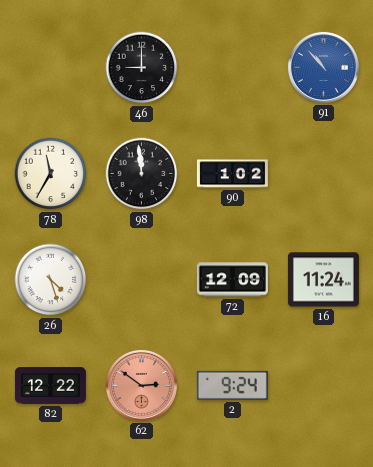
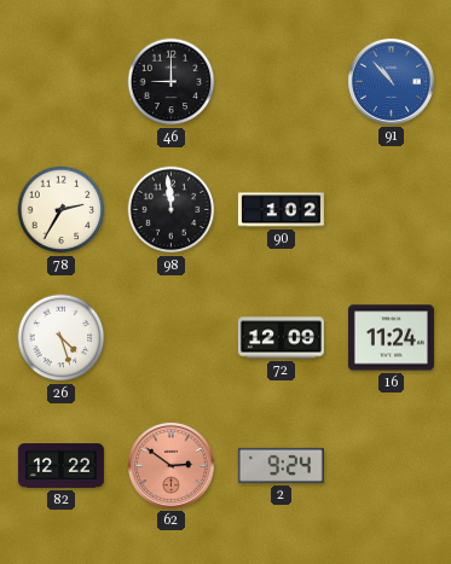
78: 11:35 -> 2:35
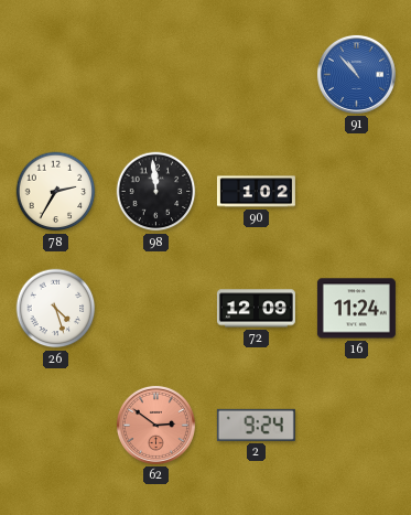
46: 9:00 -> none
82: 12:22 -> none
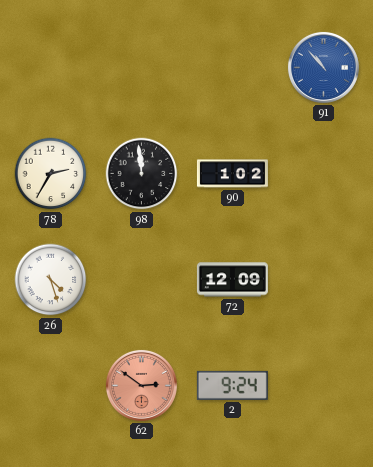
16: 11:24 -> none
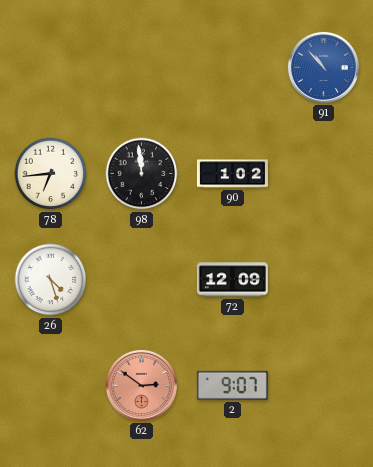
78: 2:35 -> 6:44
2: 9:24 -> 9:07
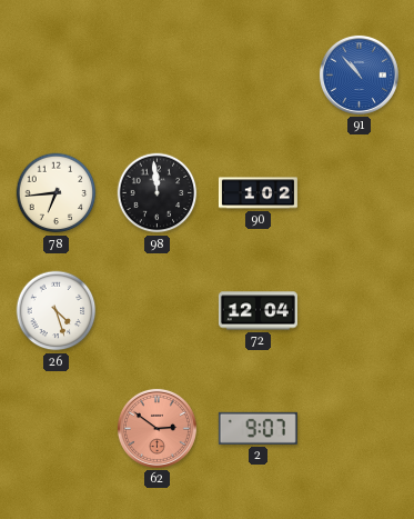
72: 12:09 -> 12:04
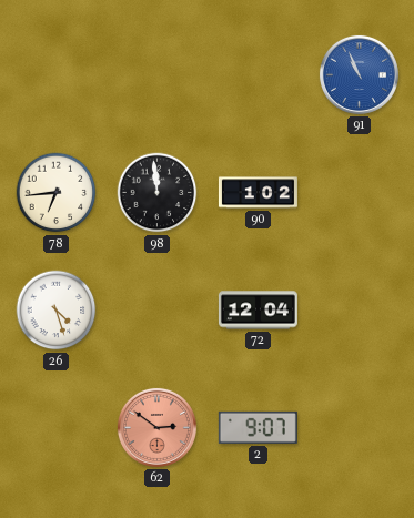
91: 10:53 -> 10:56
